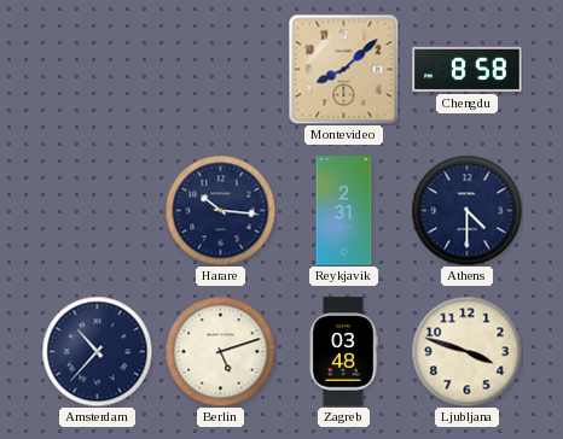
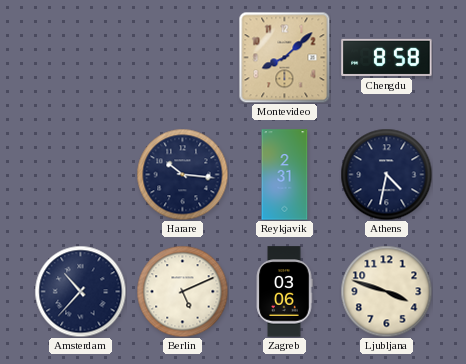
Athens: 4:30 -> 4:32
Berlin: 5:12 -> 5:11
Zagreb: 03:48 -> 03:06
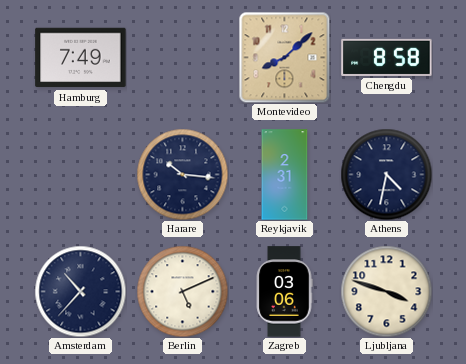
Hamburg: none -> 7:49
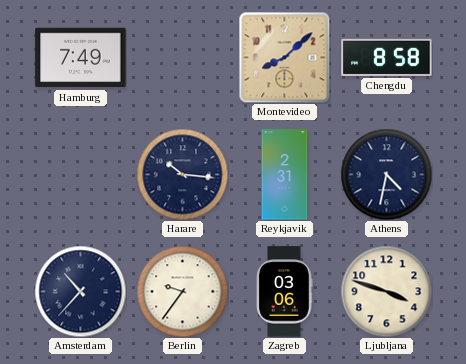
Berlin: 5:11 -> 9:36
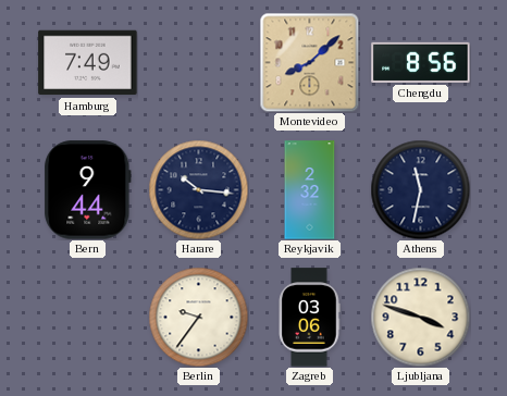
Chengdu: 8:58 -> 8:56
Bern: none -> 9:44
Reykjavik: 2:31 -> 2:32
Athens: 4:32 -> 11:32
Amsterdam: 10:37 -> none
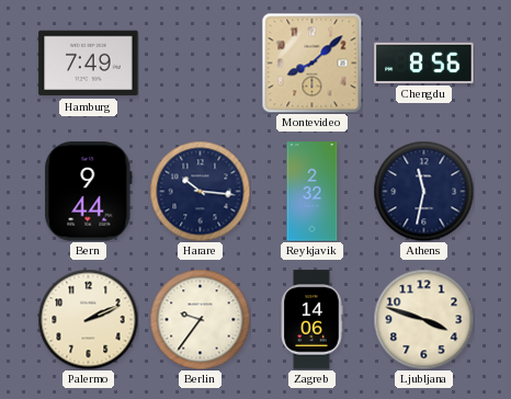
Palermo: none -> 2:11
Zagreb: 03:06 -> 14:06
